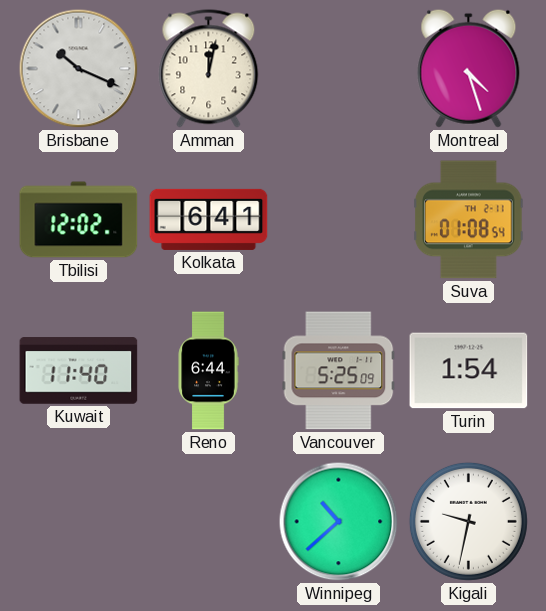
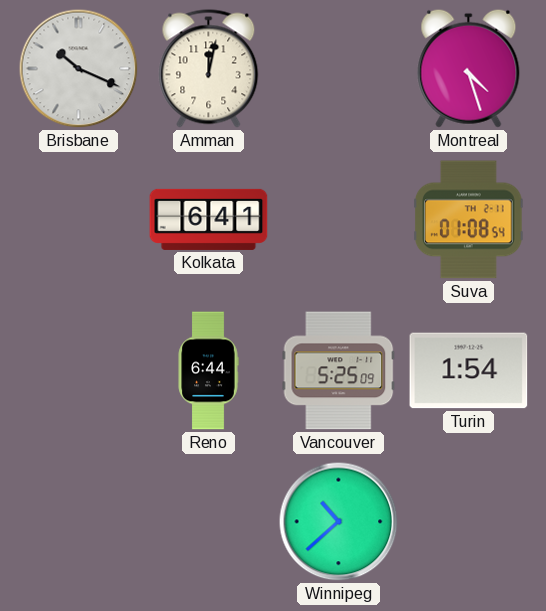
Tbilisi: 12:02 -> none
Kuwait: 11:40 -> none
Kigali: 9:32 -> none
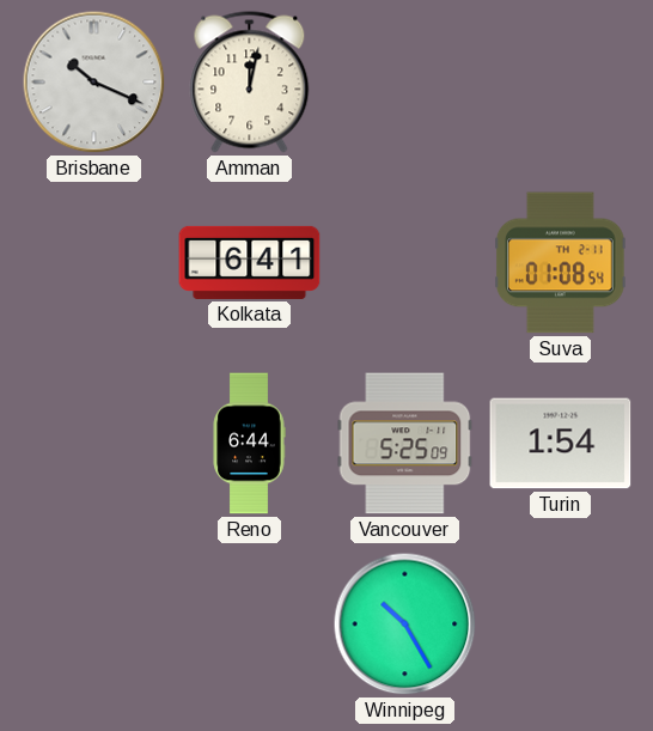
Montreal: 4:27 -> none
Winnipeg: 10:38 -> 10:25
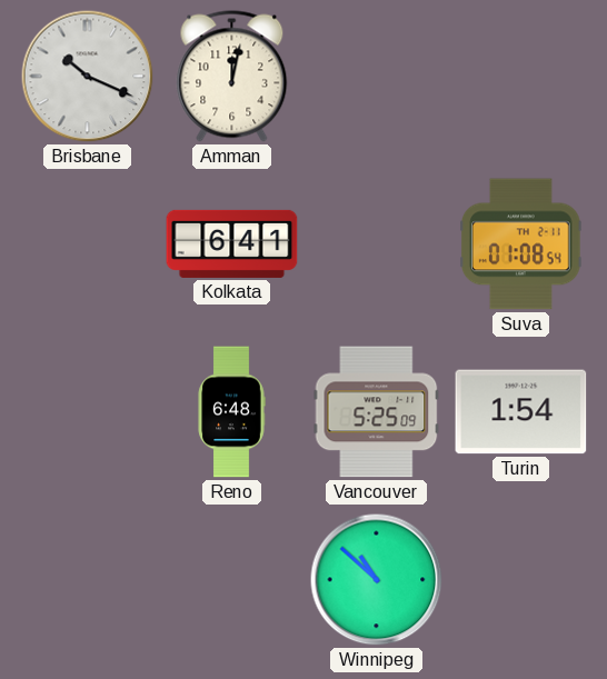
Reno: 6:44 -> 6:48
Winnipeg: 10:25 -> 10:52
